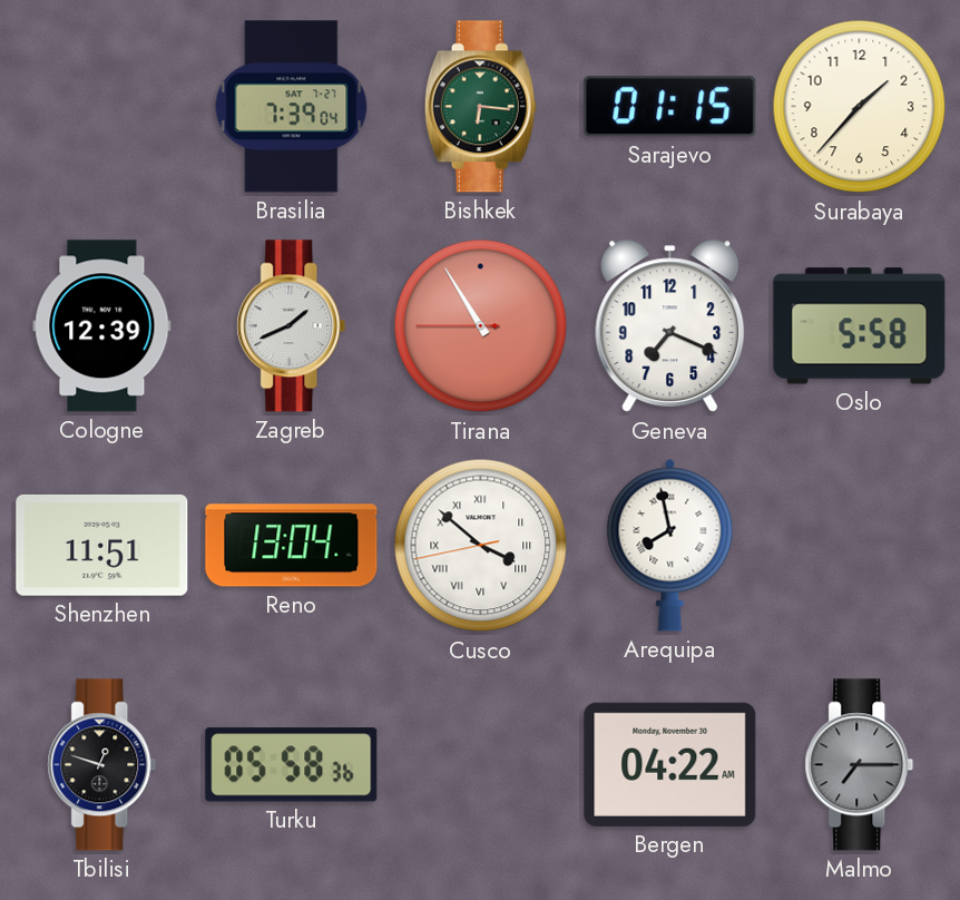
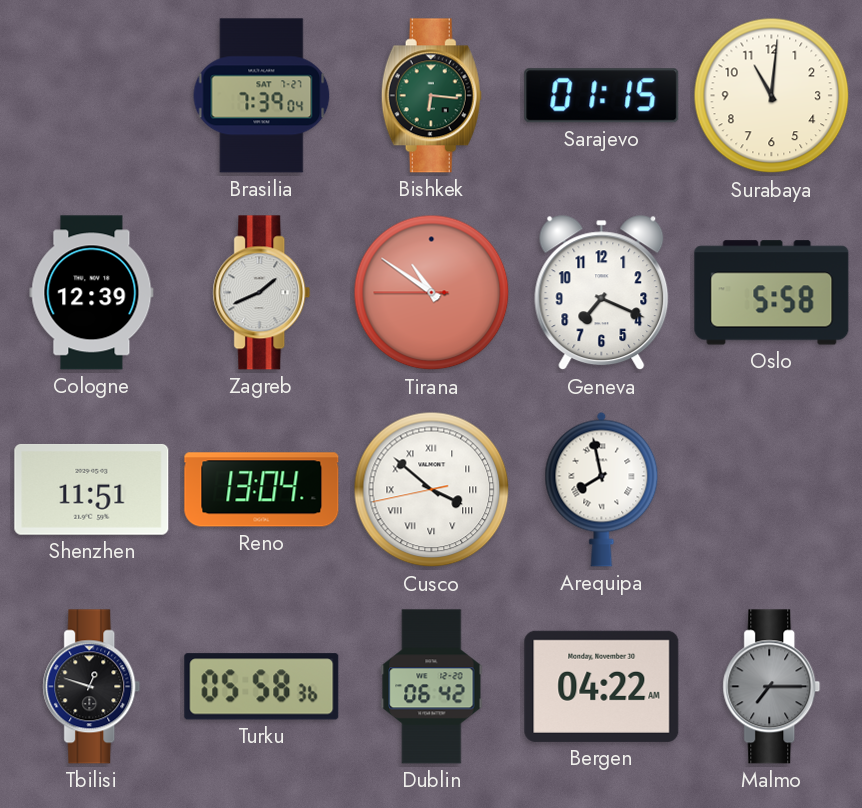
Surabaya: 1:37 -> 11:01
Tirana: 10:54 -> 10:50
Dublin: none -> 06:42
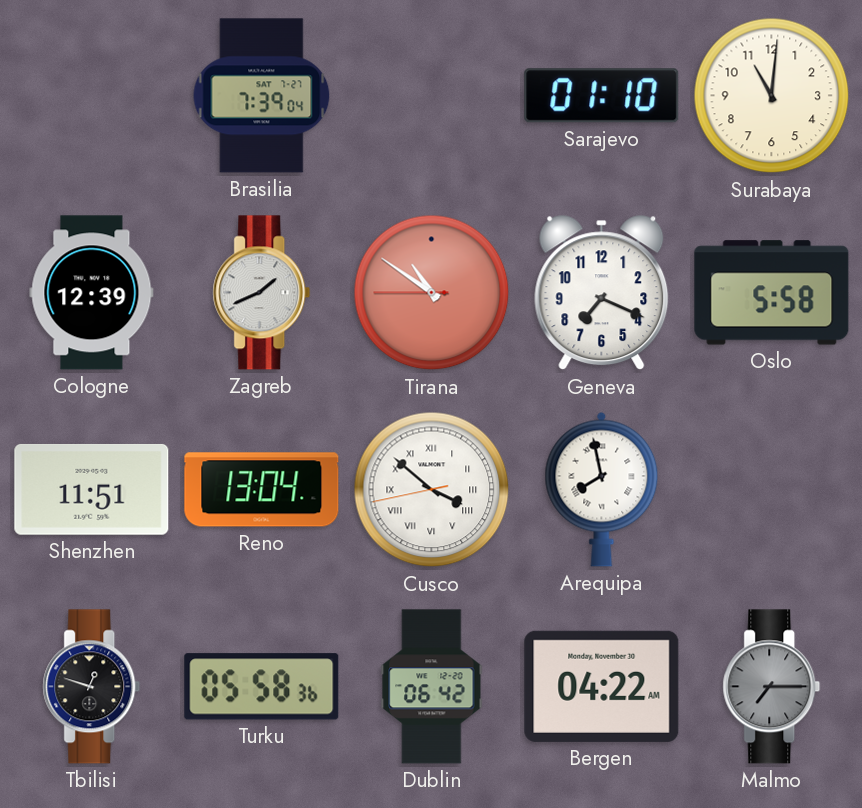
Bishkek: 6:16 -> none
Sarajevo: 01:15 -> 01:10
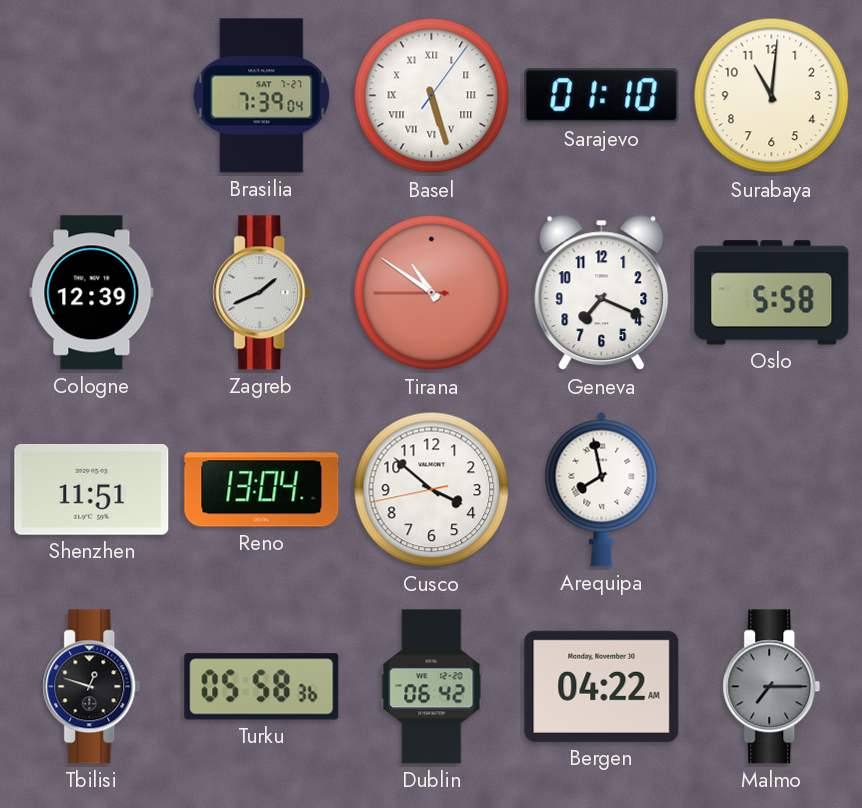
Basel: none -> 5:27
Cusco numerals: Roman -> Arabic
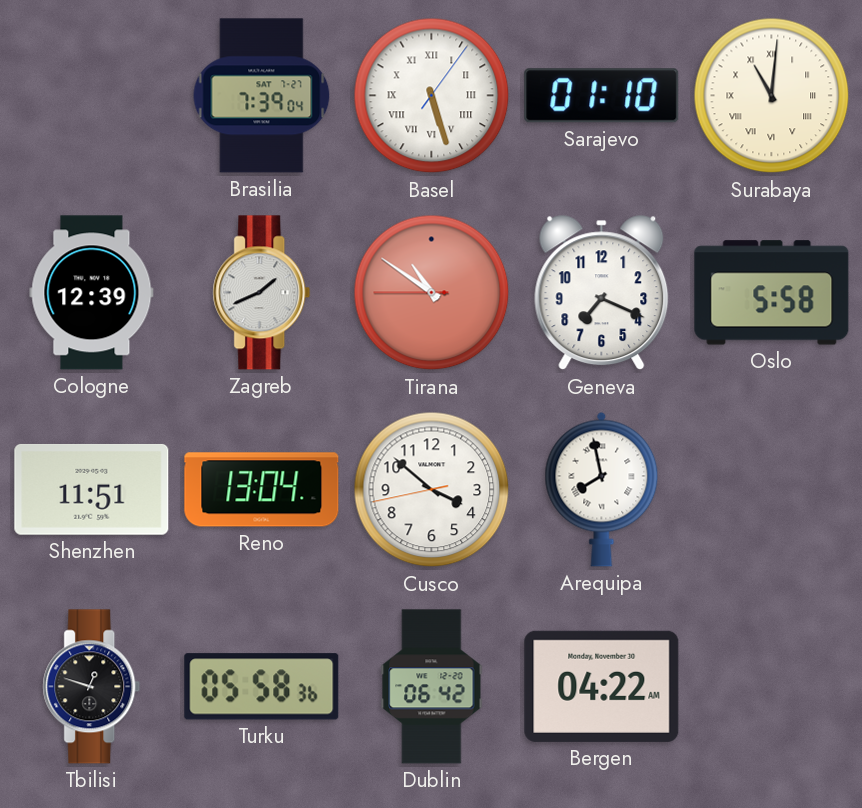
Surabaya numerals: Arabic -> Roman
Malmo: 7:15 -> none
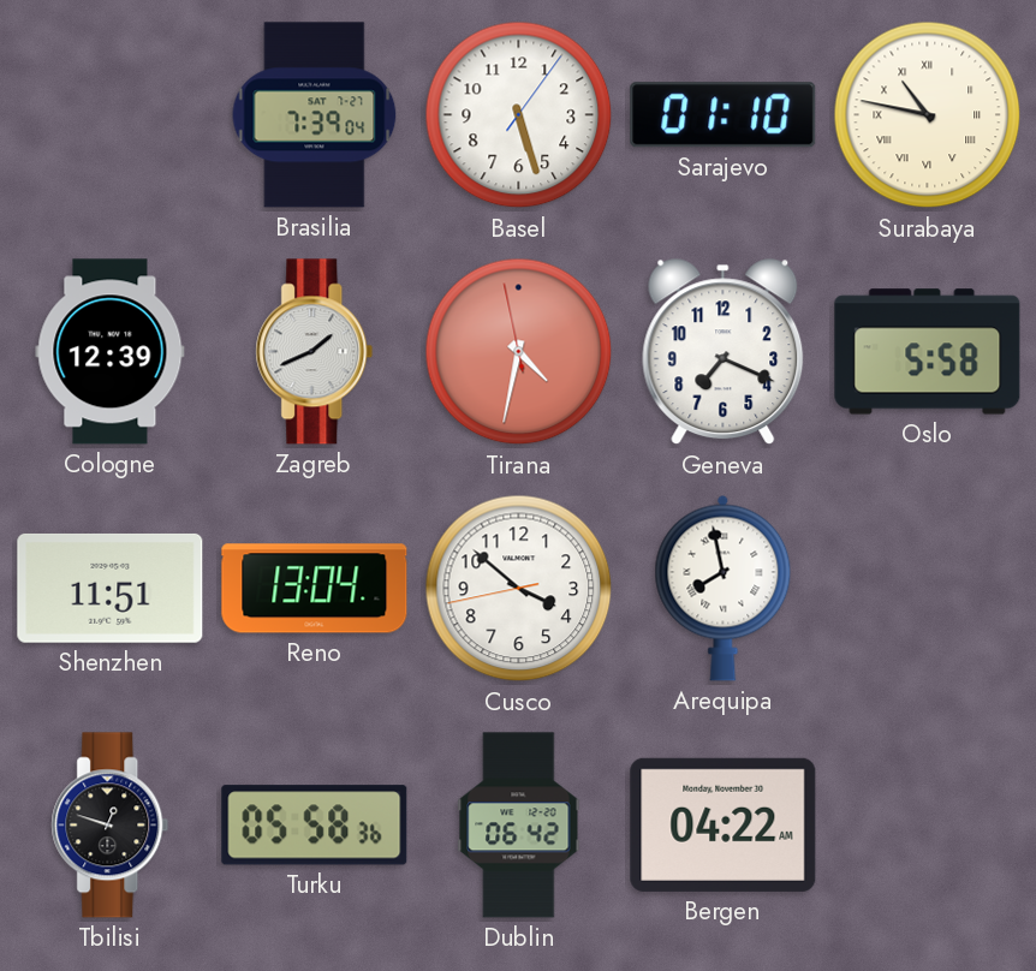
Basel numerals: Roman -> Arabic
Surabaya: 11:01 -> 10:47
Tirana: 10:50 -> 4:31
